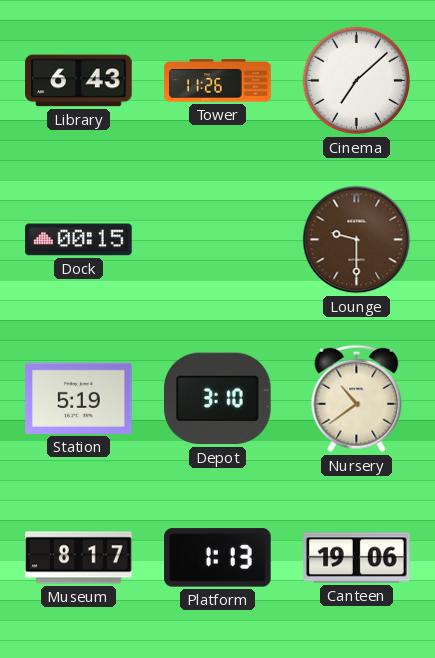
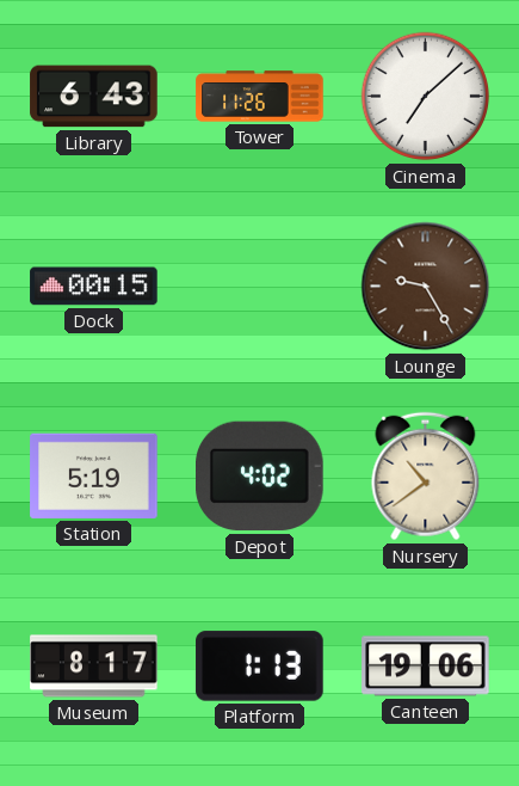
Lounge: 9:30 -> 9:25
Depot: 3:10 -> 4:02
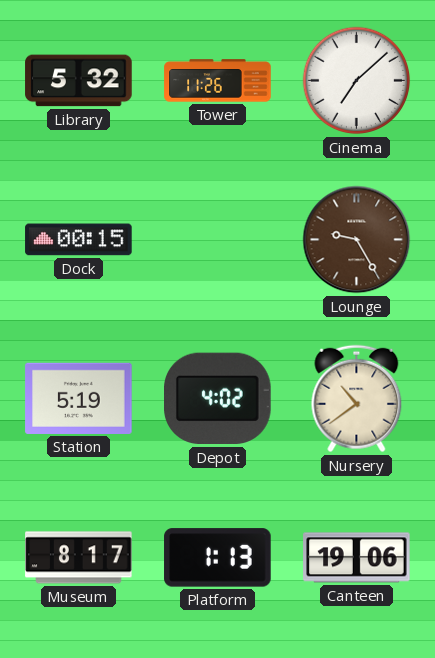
Library: 6:43 -> 5:32
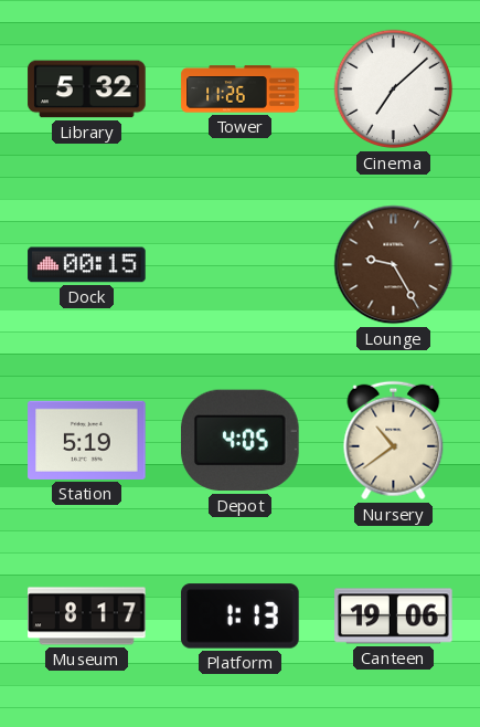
Depot: 4:02 -> 4:05
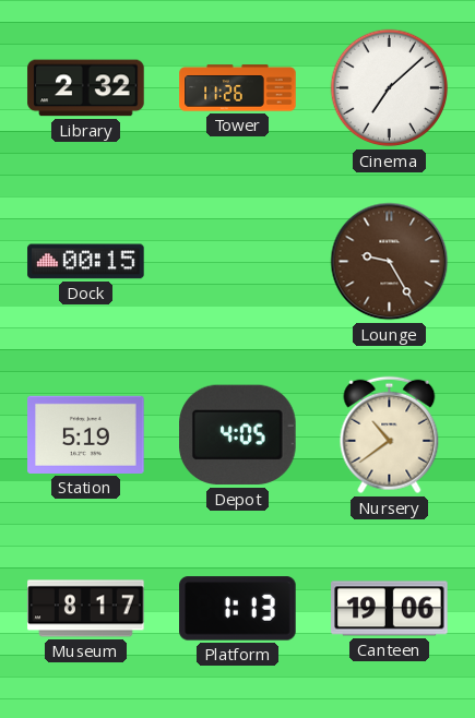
Library: 5:32 -> 2:32
